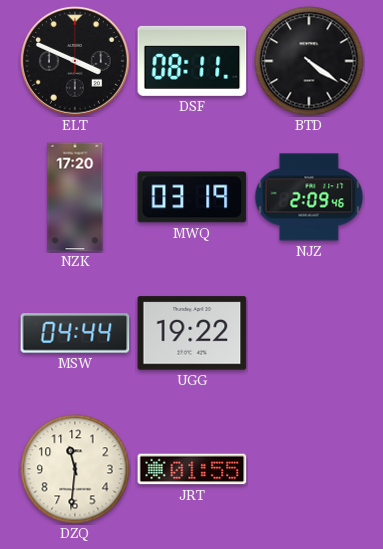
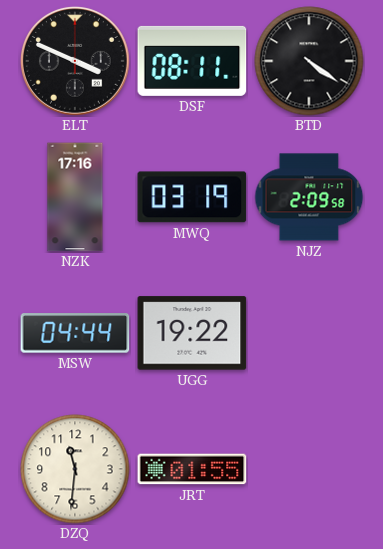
NZK: 17:20 -> 17:16
NJZ: 2:09:46 -> 2:09:58
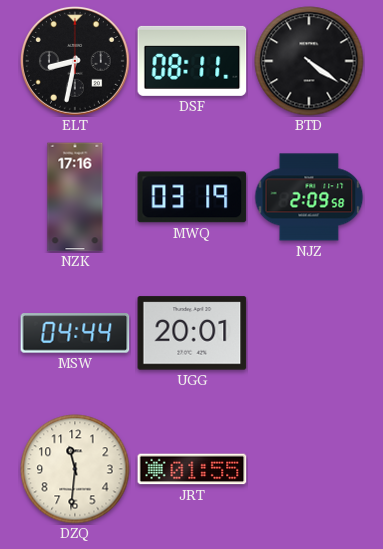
ELT: 3:49 -> 8:32
UGG: 19:22 -> 20:01
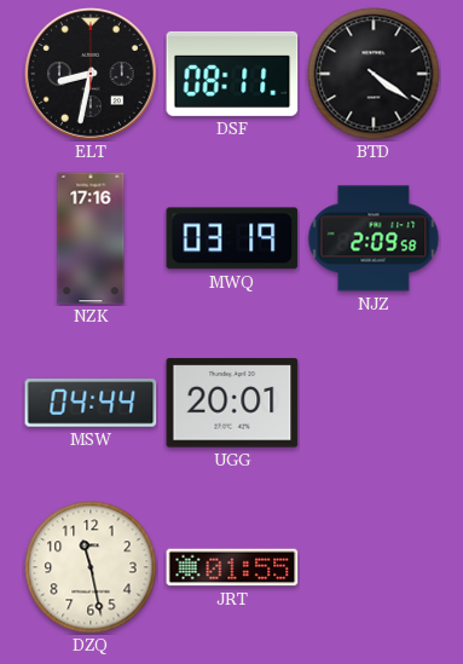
DZQ: 11:31 -> 11:28
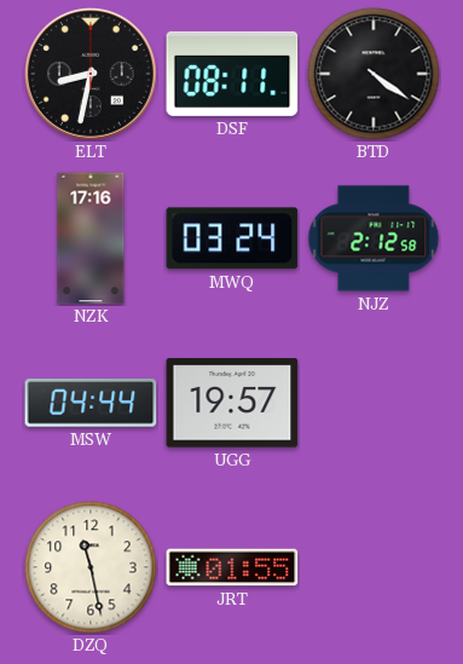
MWQ: 03:19 -> 03:24
NJZ: 2:09 -> 2:12
UGG: 20:01 -> 19:57
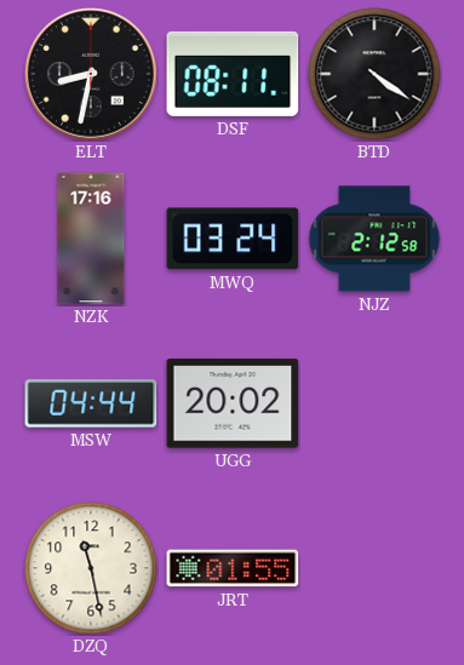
UGG: 19:57 -> 20:02
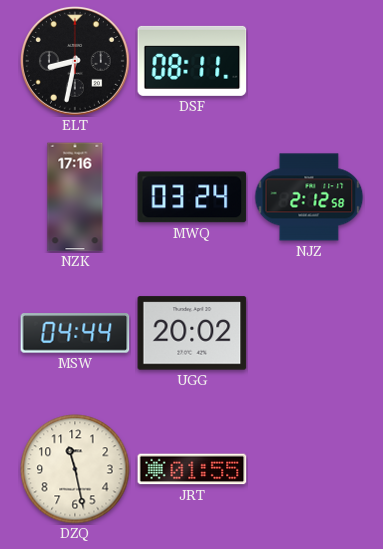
BTD: 4:21 -> none
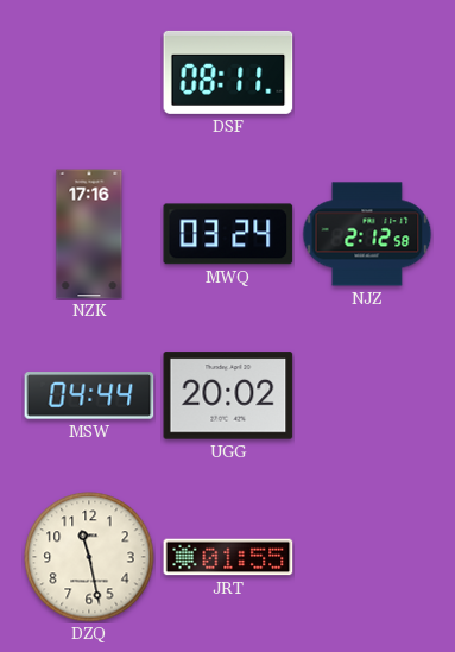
ELT: 8:32 -> none
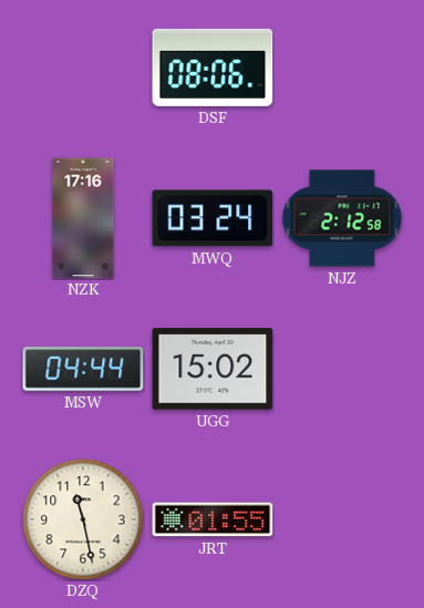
DSF: 08:11 -> 08:06
UGG: 20:02 -> 15:02
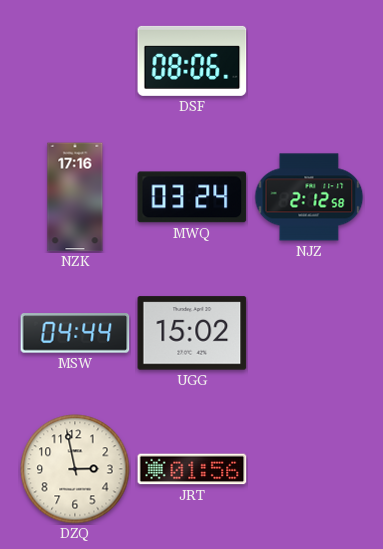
DZQ: 11:28 -> 2:58
JRT: 01:55 -> 01:56
